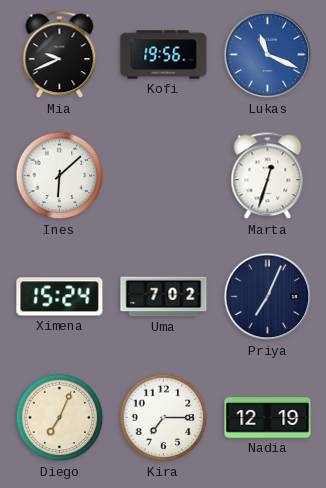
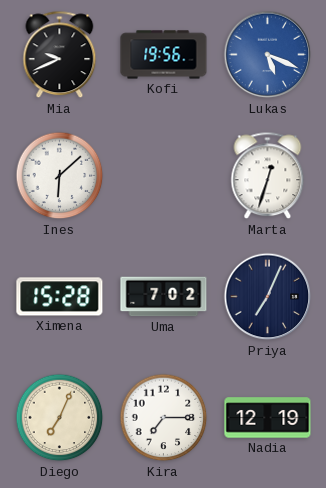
Lukas: 11:19 -> 5:19
Ximena: 15:24 -> 15:28
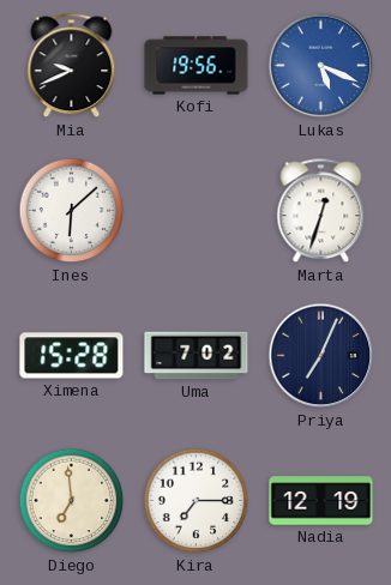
Diego: 7:04 -> 6:59
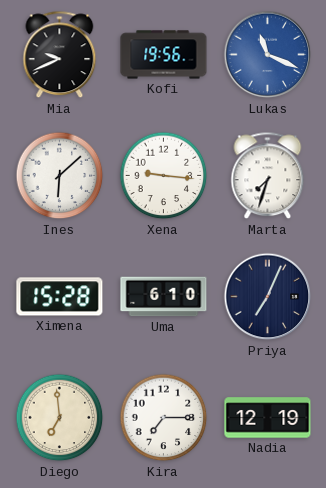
Lukas: 5:19 -> 11:19
Xena: none -> 9:16
Marta: 12:33 -> 7:33
Uma: 7:02 -> 6:10
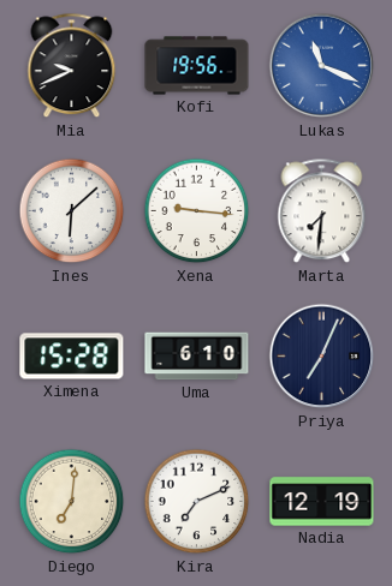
Marta: 7:33 -> 7:31
Diego: 6:59 -> 7:01
Kira: 7:15 -> 7:11
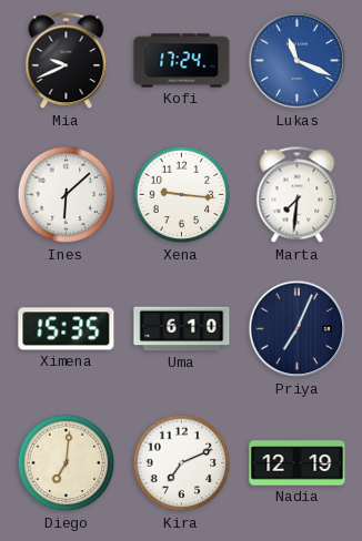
Kofi: 19:56 -> 17:24
Ximena: 15:28 -> 15:35
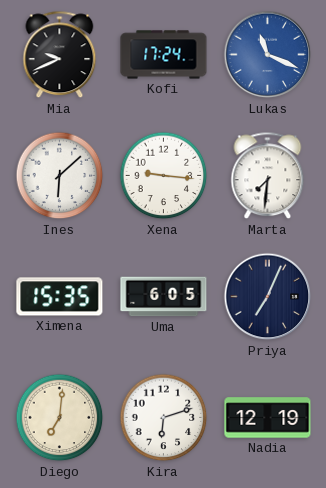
Uma: 6:10 -> 6:05
Kira: 7:11 -> 6:12
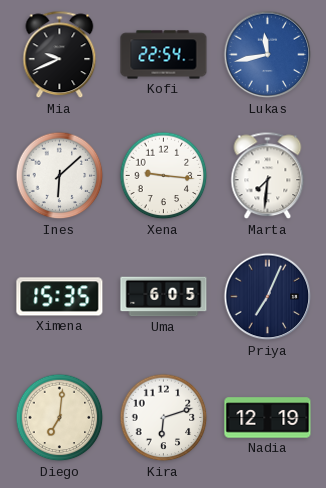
Kofi: 17:24 -> 22:54
Lukas: 11:19 -> 11:43
